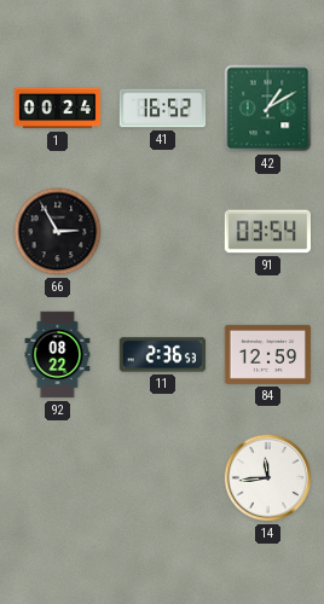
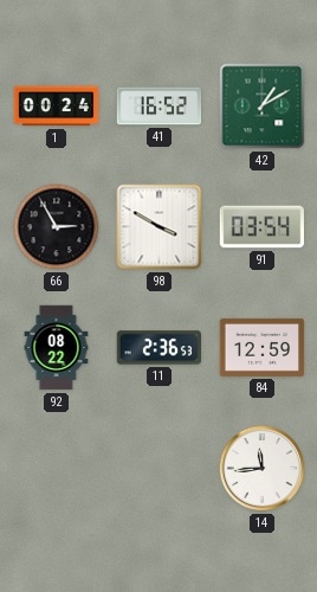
98: none -> 3:50
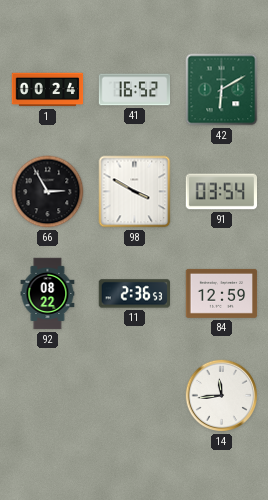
42: 1:10 -> 6:10
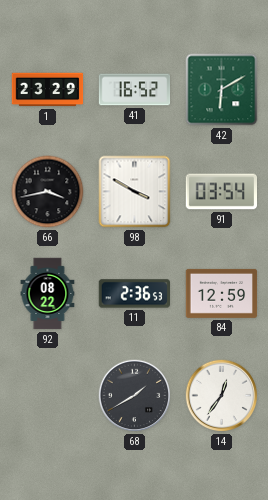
1: 00:24 -> 23:29
66: 2:55 -> 3:43
68: none -> 1:40
14: 11:44 -> 12:36
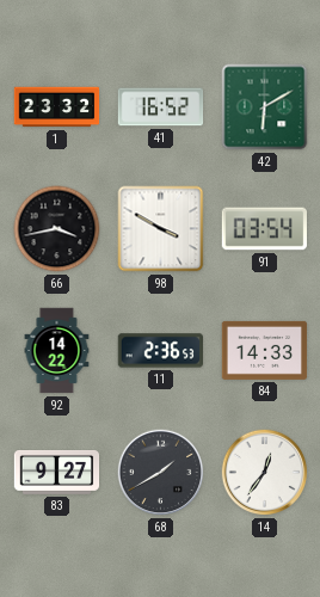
1: 23:29 -> 23:32
92: 08:22 -> 14:22
84: 12:59 -> 14:33
83: none -> 9:27
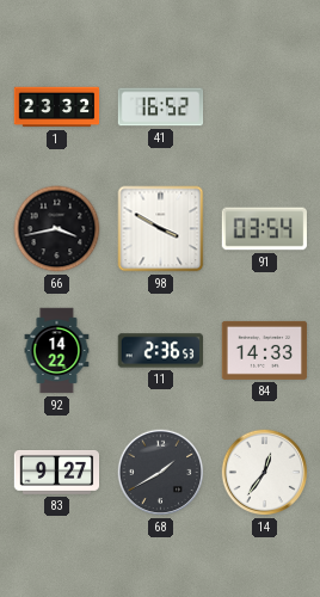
42: 6:10 -> none
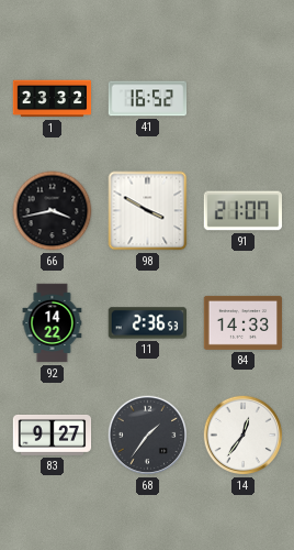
91: 03:54 -> 21:07
68: 1:40 -> 1:36
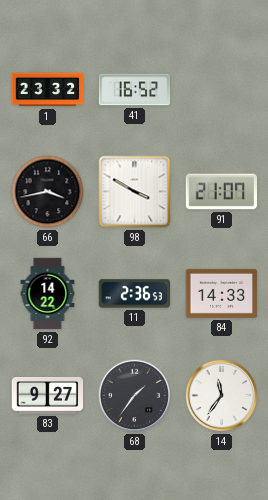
14: 12:36 -> 11:36
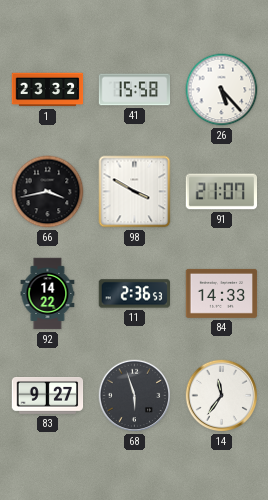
41: 16:52 -> 15:58
26: none -> 5:23
68: 1:36 -> 5:57
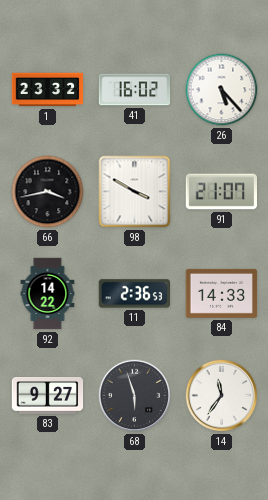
41: 15:58 -> 16:02
